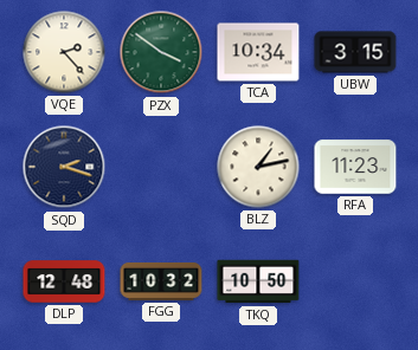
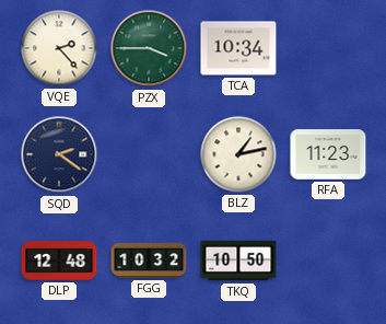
PZX: 3:51 -> 3:45
UBW: 3:15 -> none
SQD: 2:18 -> 2:21
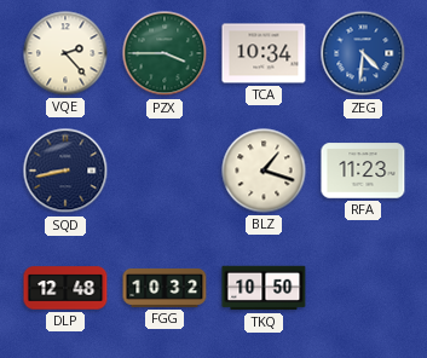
ZEG: none -> 4:31
SQD: 2:21 -> 8:43
BLZ: 1:13 -> 1:18
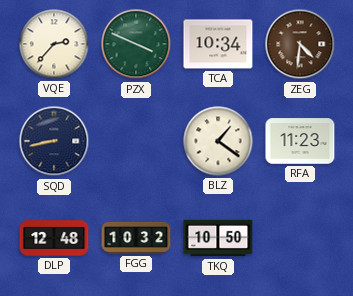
VQE: 2:23 -> 2:37
PZX: 3:45 -> 3:49
ZEG dial: blue -> brown
BLZ: 1:18 -> 1:21
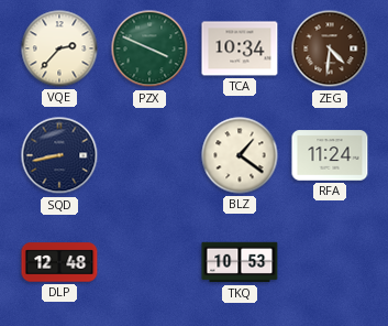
RFA: 11:23 -> 11:24
FGG: 10:32 -> none
TKQ: 10:50 -> 10:53
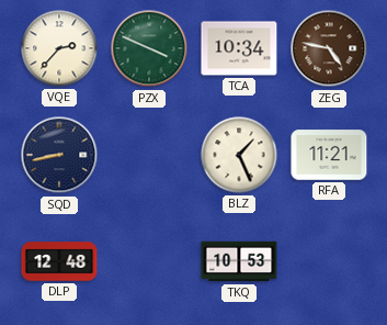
ZEG: 4:31 -> 4:47
BLZ: 1:21 -> 1:26
RFA: 11:24 -> 11:21
